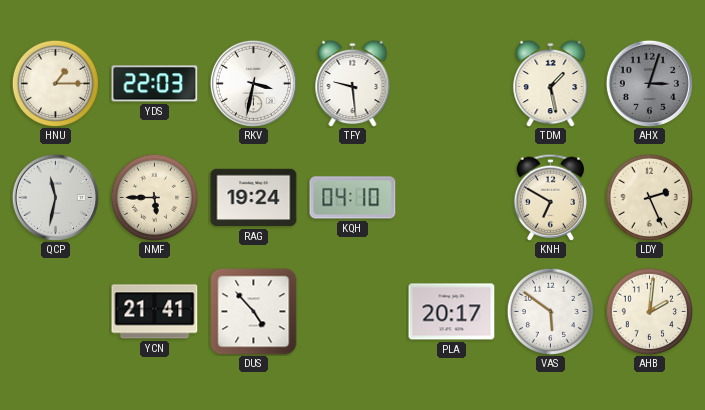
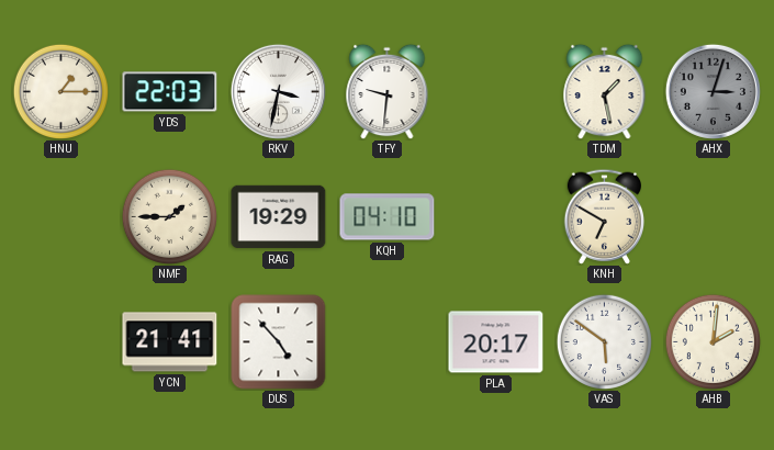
TFY: 9:29 -> 9:31
QCP: 11:32 -> none
NMF: 5:45 -> 1:45
RAG: 19:24 -> 19:29
LDY: 2:26 -> none
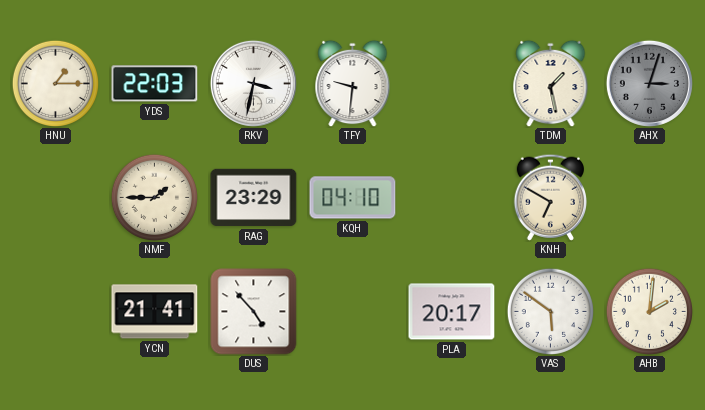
RAG: 19:29 -> 23:29
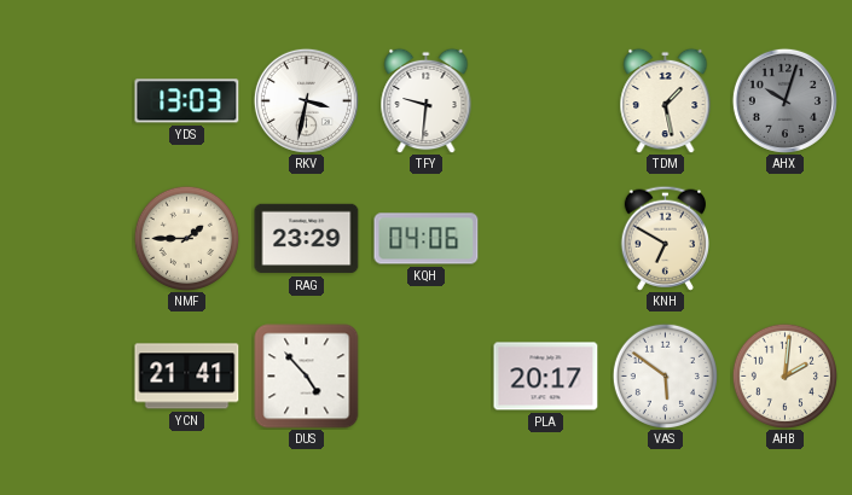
HNU: 1:15 -> none
YDS: 22:03 -> 13:03
AHX: 3:03 -> 10:03
KQH: 04:10 -> 04:06
